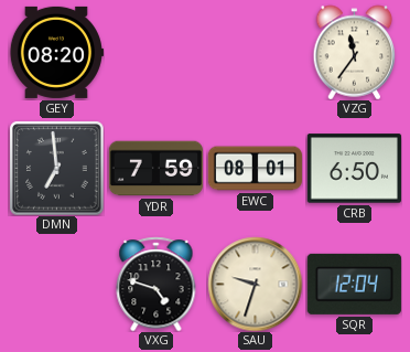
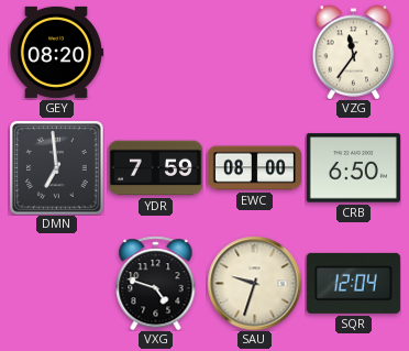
EWC: 08:01 -> 08:00
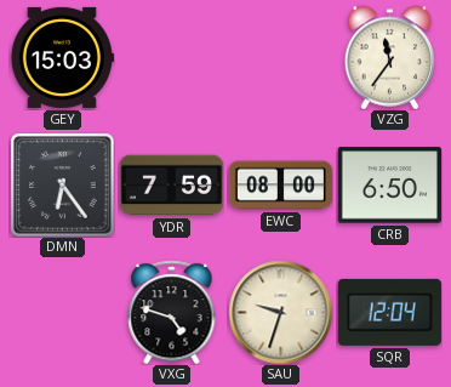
GEY: 08:20 -> 15:03
DMN: 6:59 -> 6:24
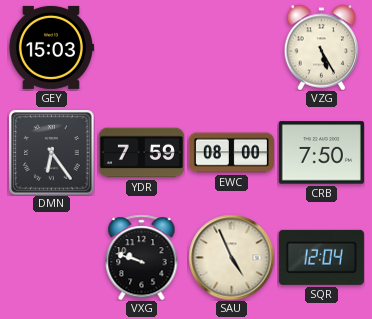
VZG: 11:36 -> 5:25
CRB: 6:50 -> 7:50
VXG: 4:48 -> 9:48
SAU: 9:33 -> 4:56
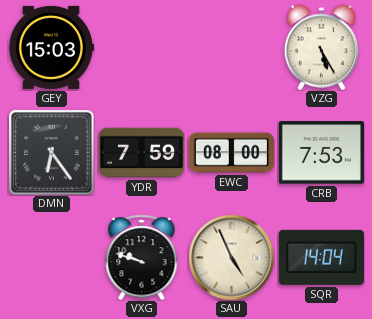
CRB: 7:50 -> 7:53
SQR: 12:04 -> 14:04
